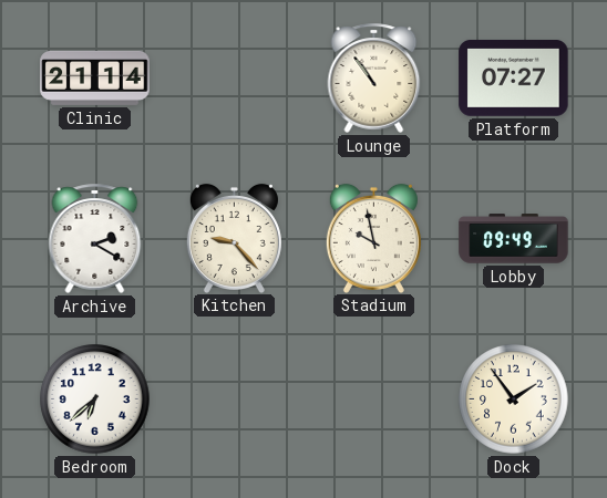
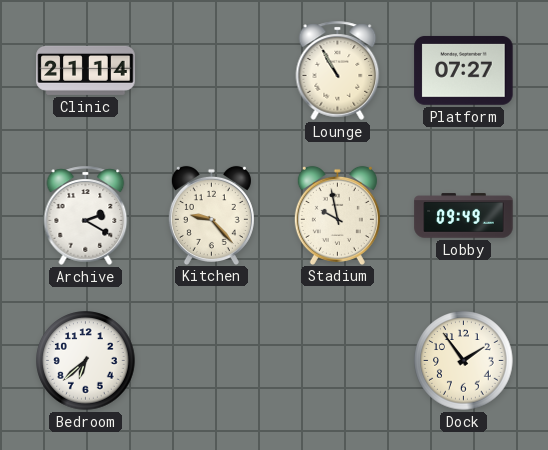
Lounge: 10:54 -> 10:55
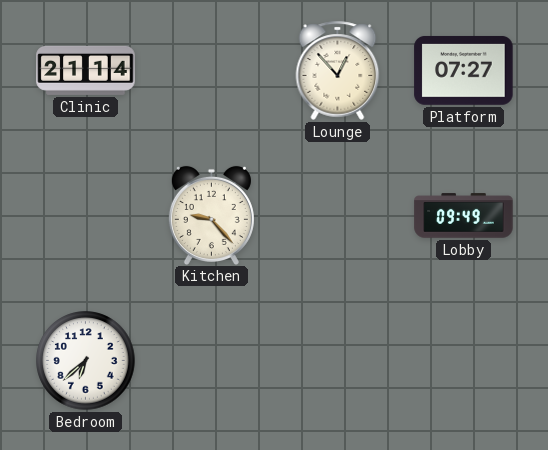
Lounge: 10:55 -> 12:53
Archive: 2:20 -> none
Stadium: 9:58 -> none
Dock: 1:54 -> none
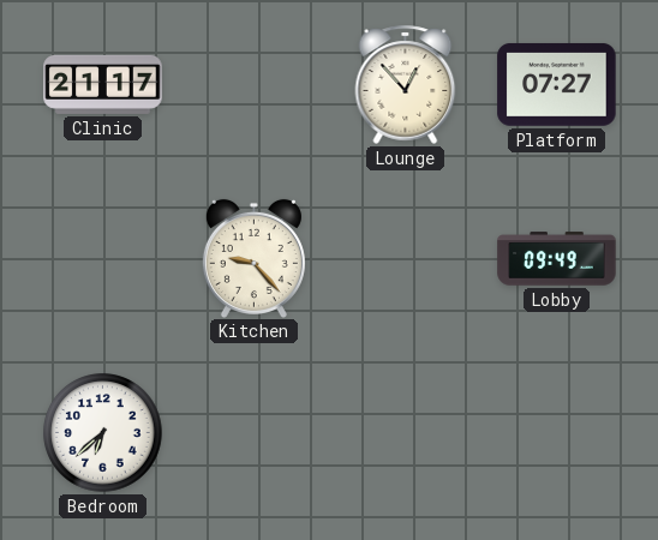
Clinic: 21:14 -> 21:17
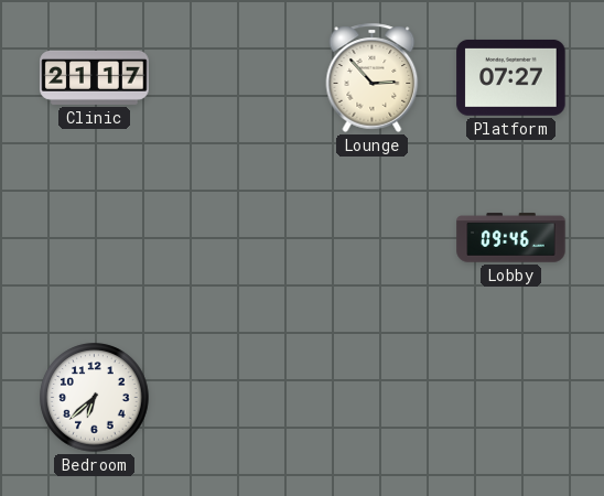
Lounge: 12:53 -> 2:53
Kitchen: 9:23 -> none
Lobby: 09:49 -> 09:46
